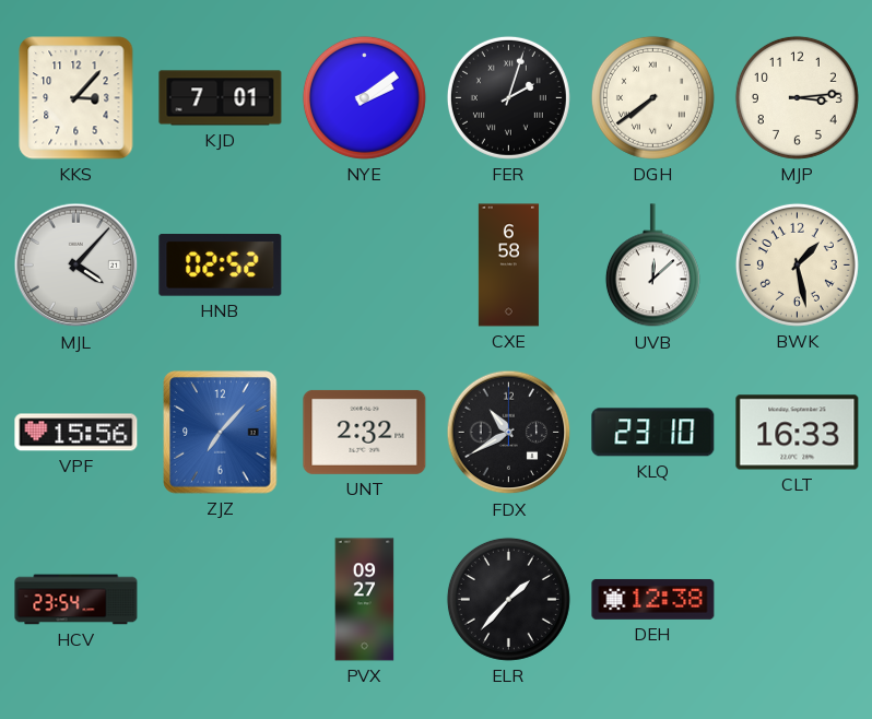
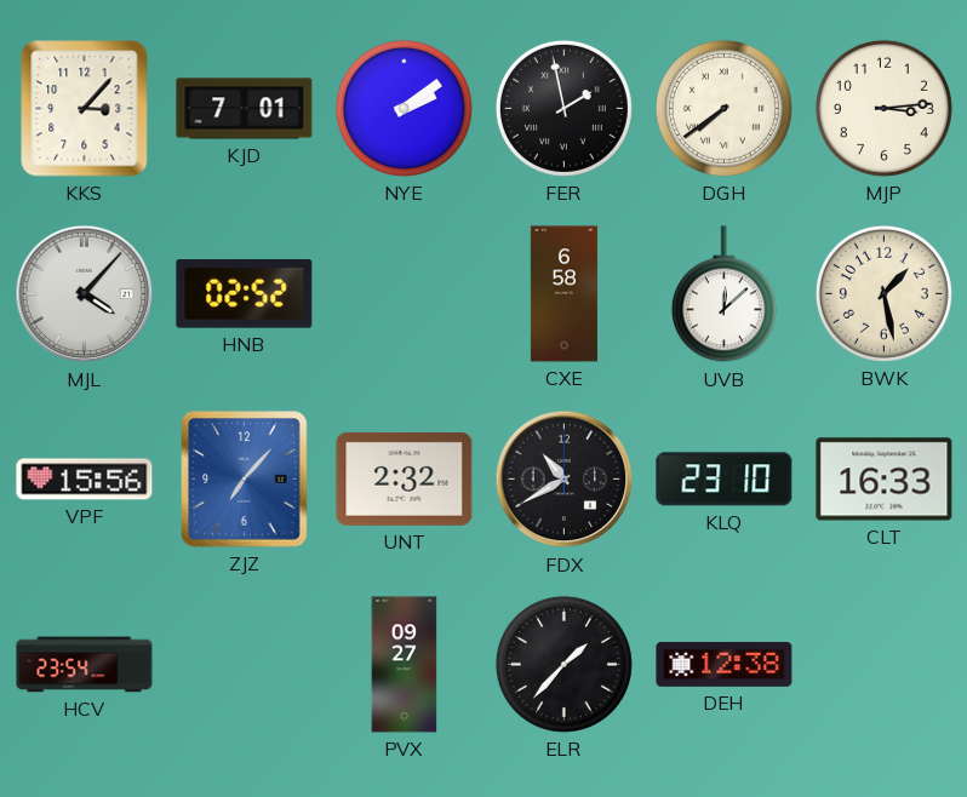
FER: 2:03 -> 1:58
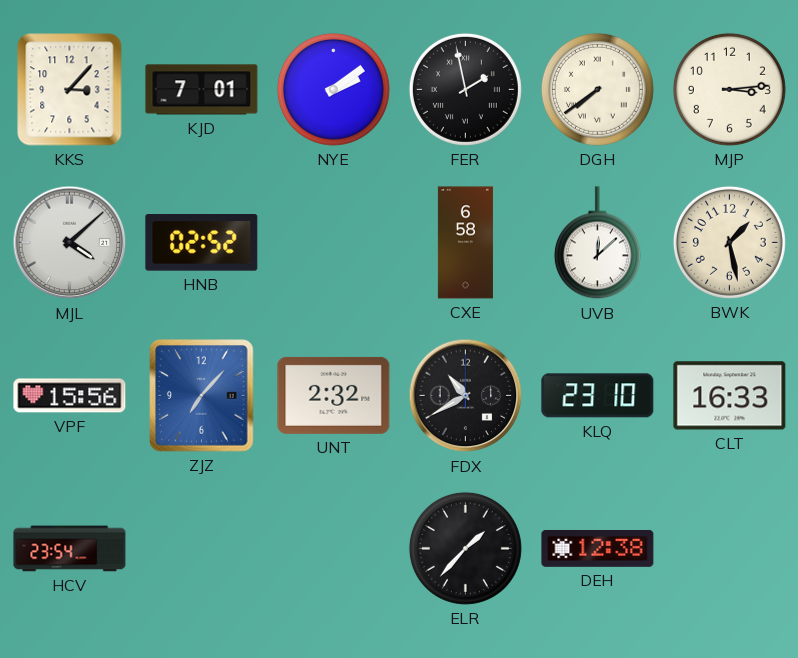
MJL: 4:07 -> 4:08
PVX: 09:27 -> none
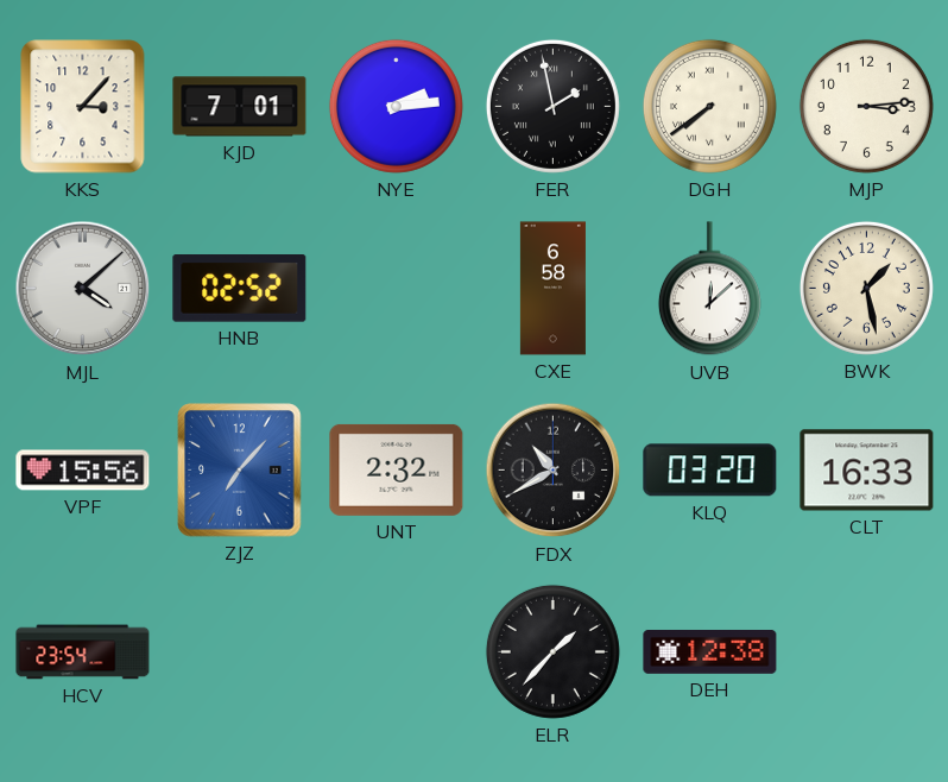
NYE: 2:09 -> 2:14
KLQ: 23:10 -> 03:20
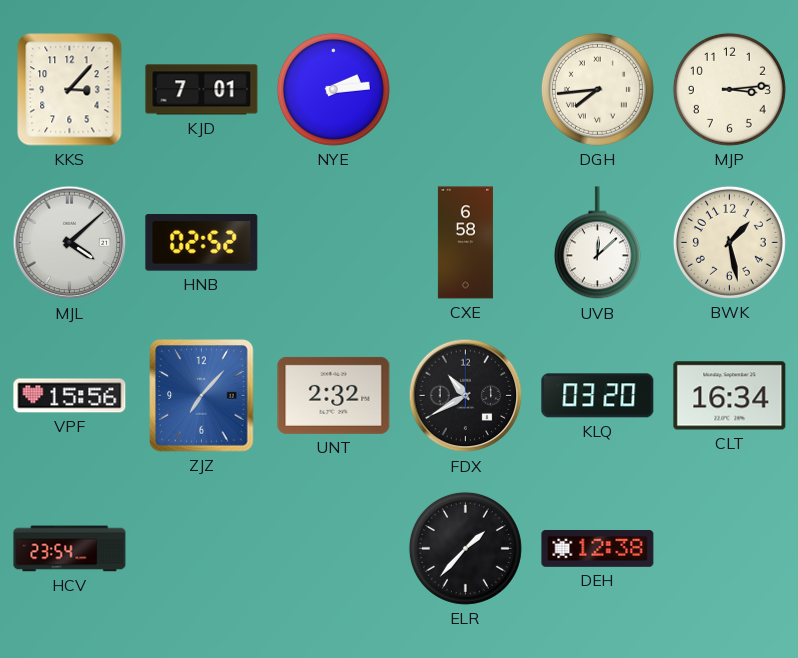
FER: 1:58 -> none
DGH: 7:39 -> 7:44
CLT: 16:33 -> 16:34
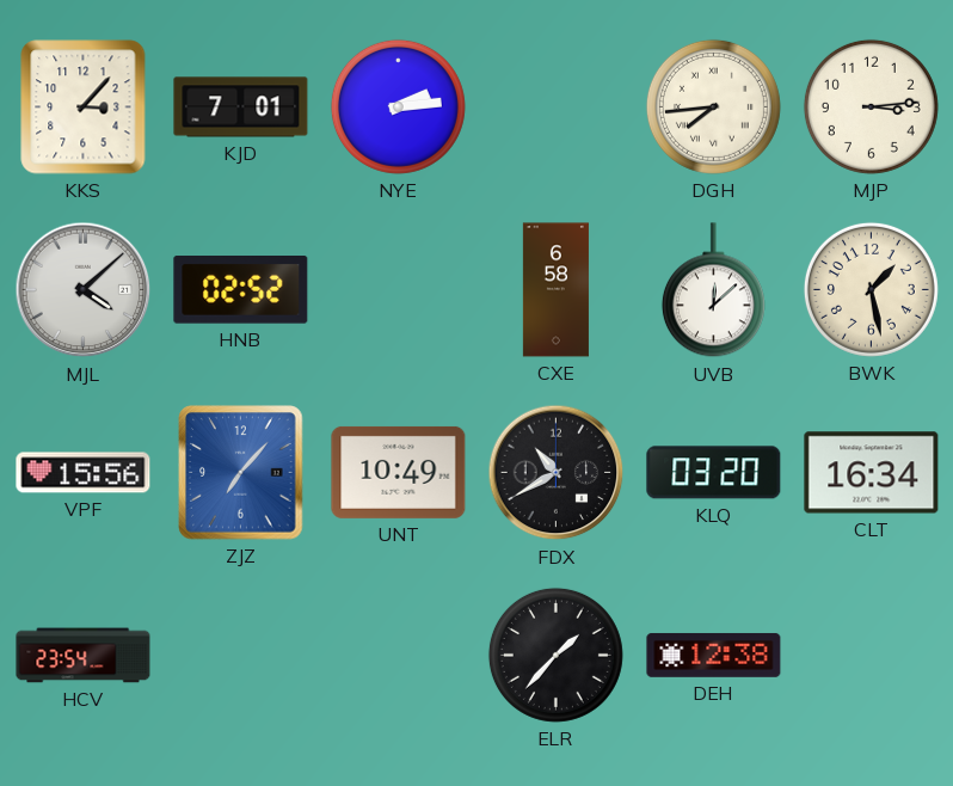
UNT: 2:32 -> 10:49
